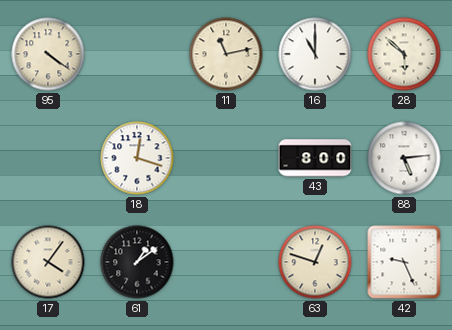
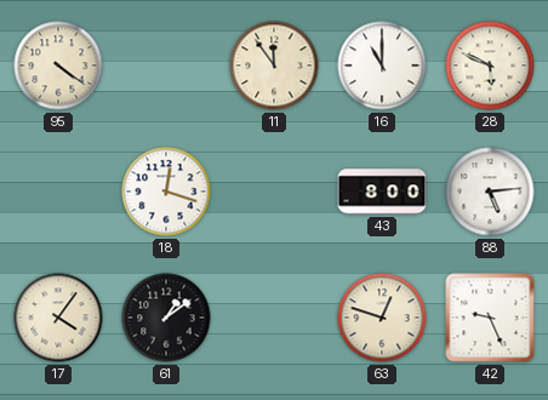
11: 11:13 -> 11:54
28: 5:52 -> 5:49
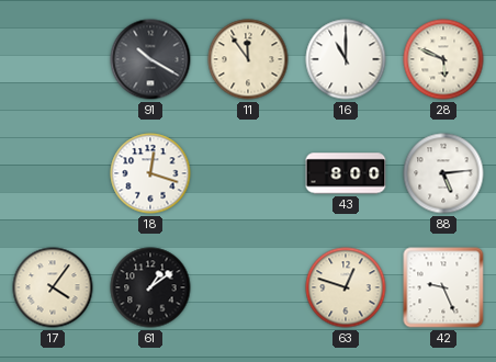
95: 4:21 -> none
91: none -> 10:20
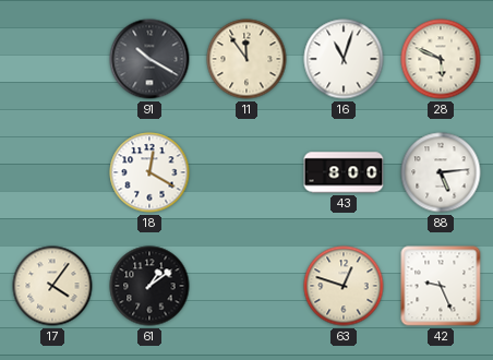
16: 11:00 -> 11:03
18: 12:18 -> 12:20
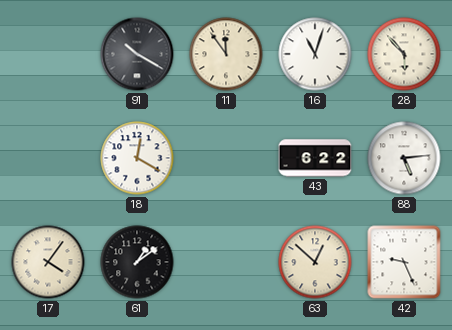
28: 5:49 -> 5:53
43: 8:00 -> 6:22
63: 12:48 -> 12:52
